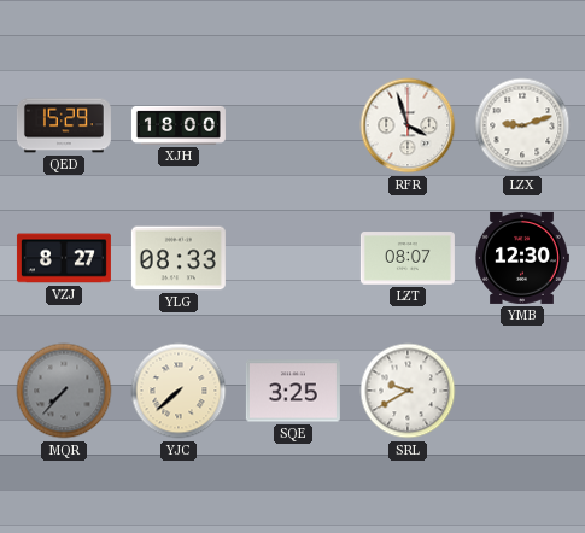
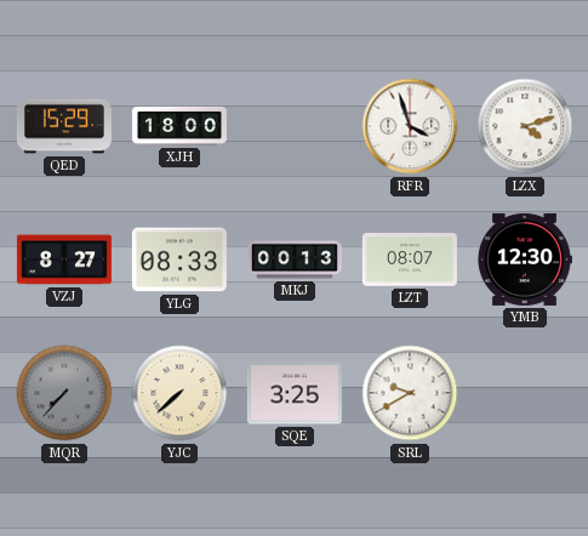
LZX: 9:12 -> 4:12
MKJ: none -> 00:13
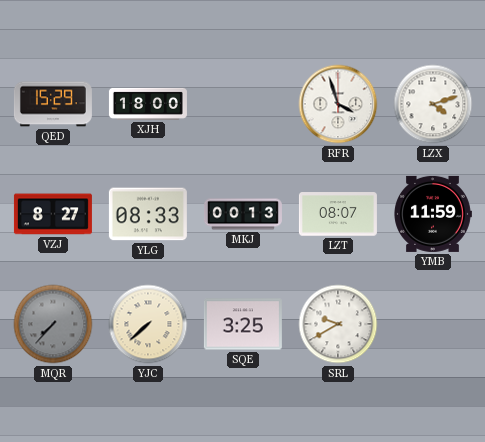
YMB: 12:30 -> 11:59
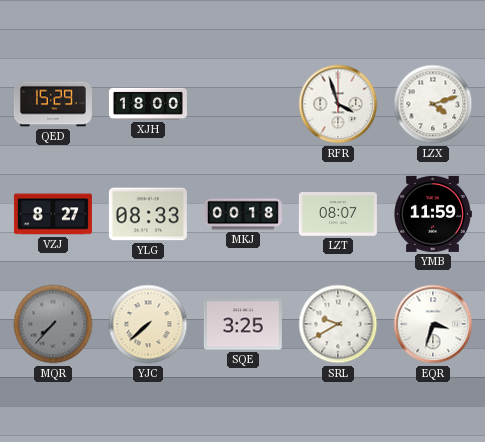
MKJ: 00:13 -> 00:18
EQR: none -> 3:33
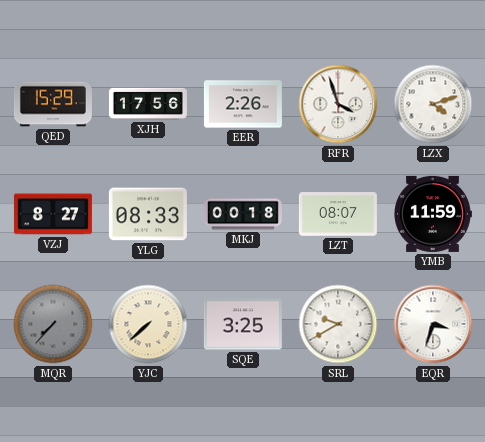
XJH: 18:00 -> 17:56
EER: none -> 2:26
